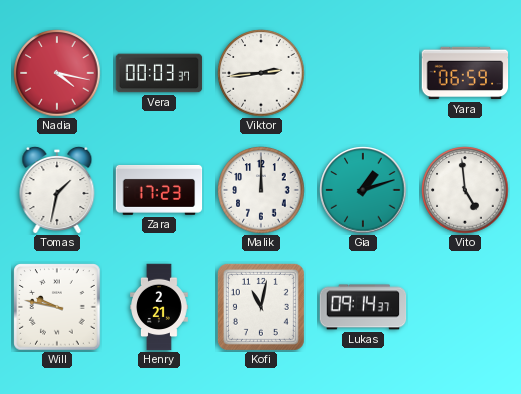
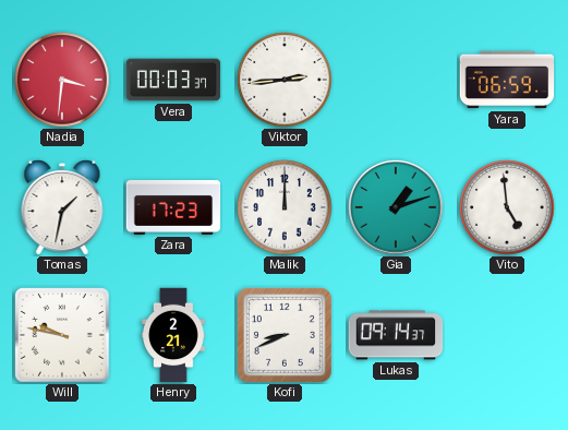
Nadia: 4:17 -> 3:31
Kofi: 11:02 -> 8:41
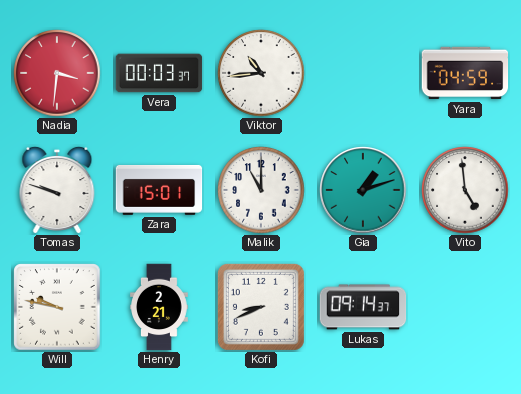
Viktor: 2:44 -> 10:44
Yara: 06:59 -> 04:59
Tomas: 1:32 -> 9:48
Zara: 17:23 -> 15:01
Malik: 12:00 -> 11:00
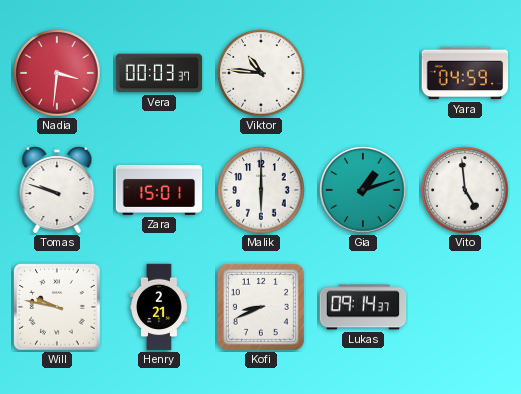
Viktor: 10:44 -> 10:46
Malik: 11:00 -> 6:00
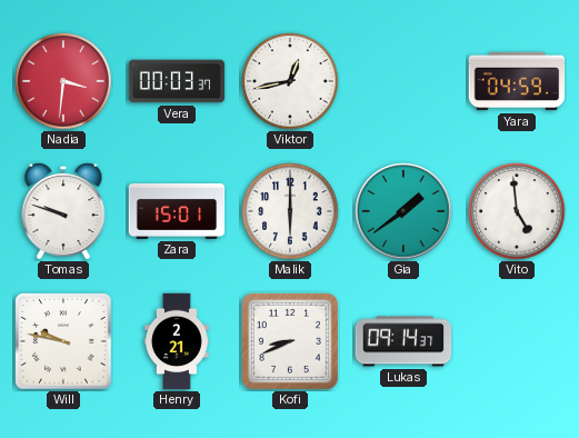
Viktor: 10:46 -> 12:43
Gia: 1:12 -> 1:39
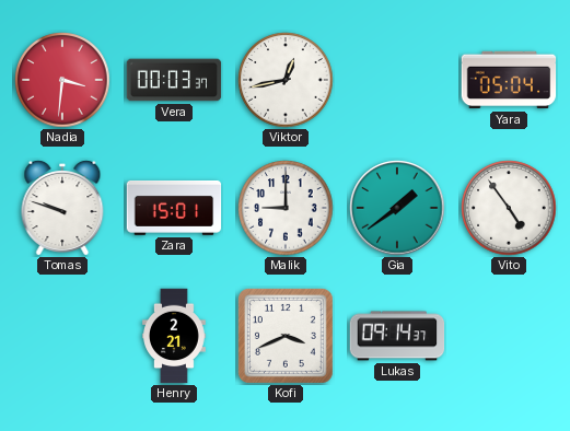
Yara: 04:59 -> 05:04
Malik: 6:00 -> 9:00
Vito: 4:59 -> 4:54
Will: 9:47 -> none
Kofi: 8:41 -> 3:41
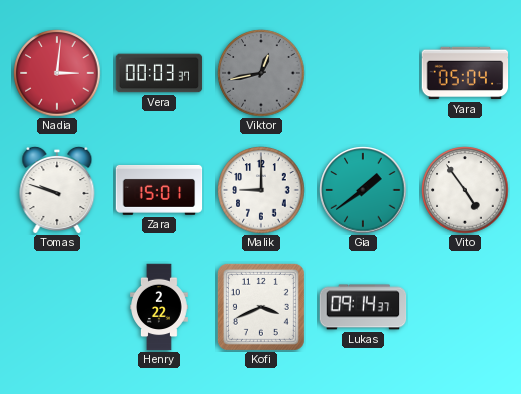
Nadia: 3:31 -> 3:01
Viktor dial: white -> grey
Henry: 2:21 -> 2:22
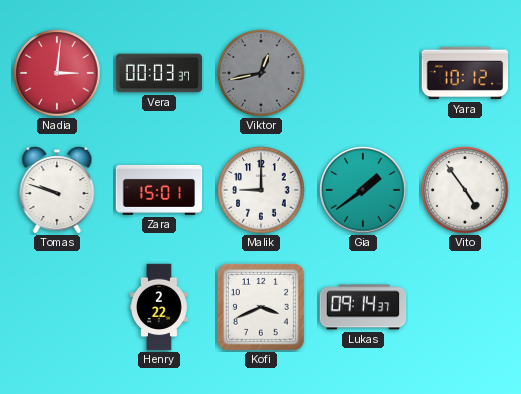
Yara: 05:04 -> 10:12
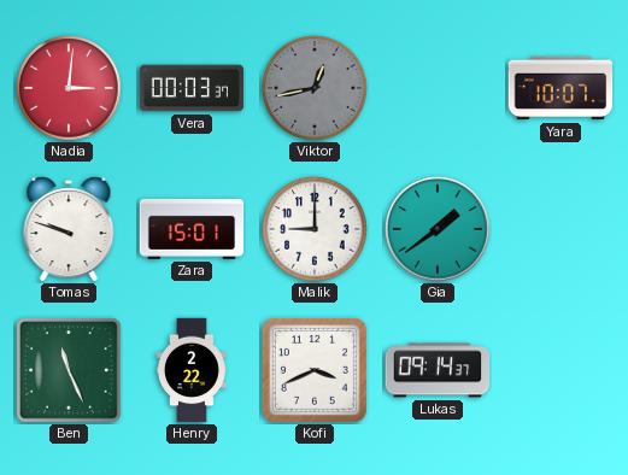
Yara: 10:12 -> 10:07
Vito: 4:54 -> none
Ben: none -> 11:26
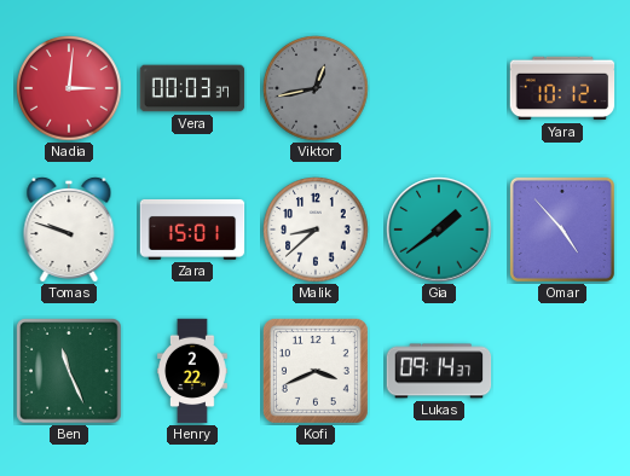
Yara: 10:07 -> 10:12
Malik: 9:00 -> 8:38
Omar: none -> 4:53
